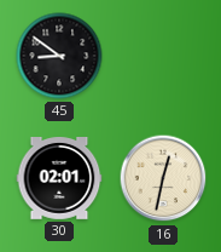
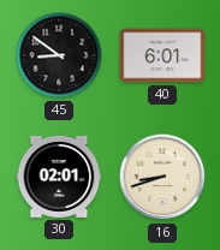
40: none -> 6:01
16: 12:32 -> 8:42
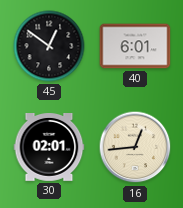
45: 8:51 -> 12:51
16: 8:42 -> 12:44
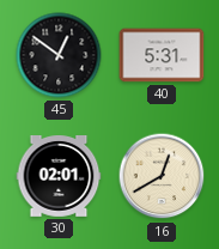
40: 6:01 -> 5:31
16: 12:44 -> 12:40
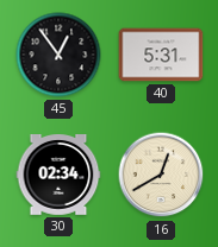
45: 12:51 -> 12:54
30: 02:01 -> 02:34
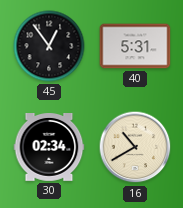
16: 12:40 -> 10:40
